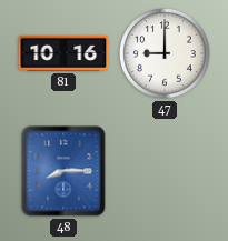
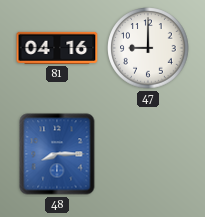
81: 10:16 -> 04:16
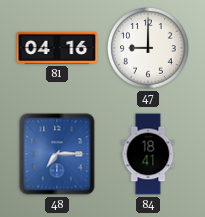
48: 8:15 -> 7:15
84: none -> 18:41
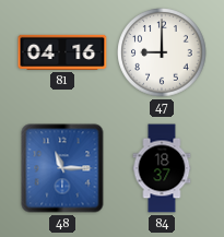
48: 7:15 -> 11:15
84: 18:41 -> 18:37
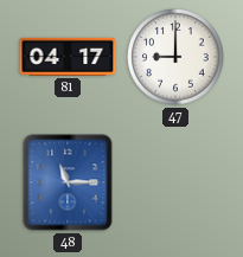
81: 04:16 -> 04:17
84: 18:37 -> none
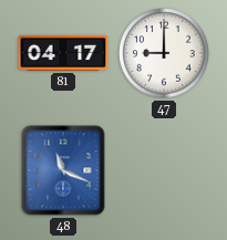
48: 11:15 -> 11:19
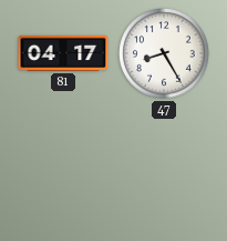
47: 9:00 -> 8:25
48: 11:19 -> none
